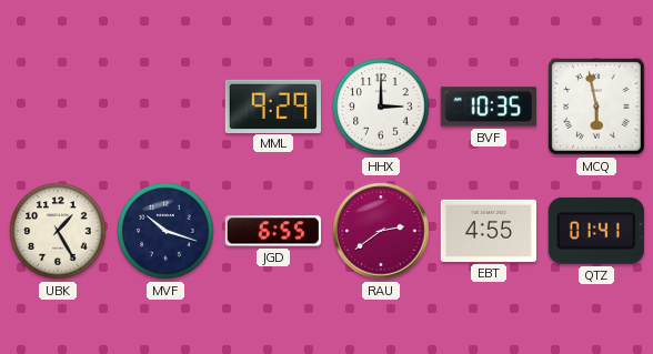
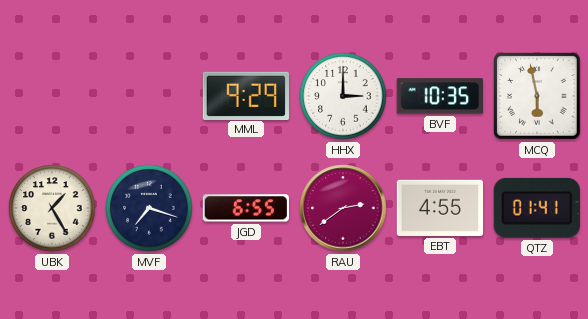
MVF: 10:18 -> 7:18
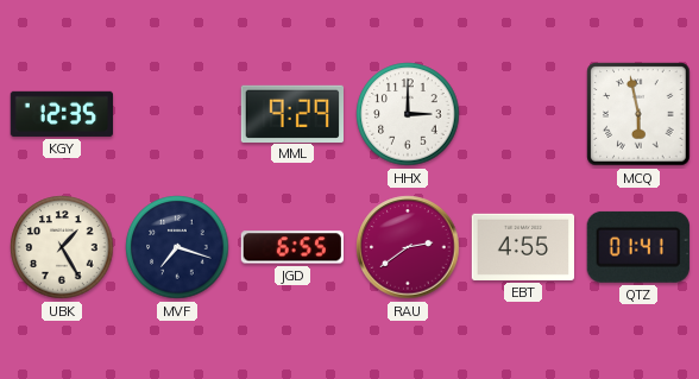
KGY: none -> 12:35
BVF: 10:35 -> none
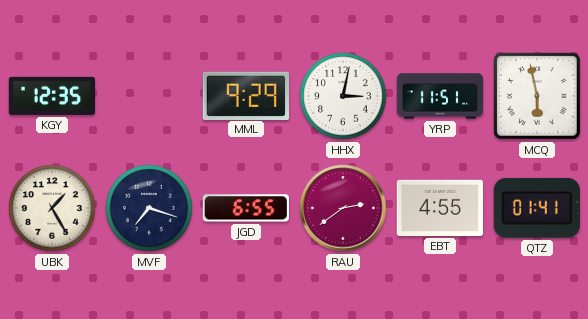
HHX: 3:00 -> 3:02
YRP: none -> 11:51
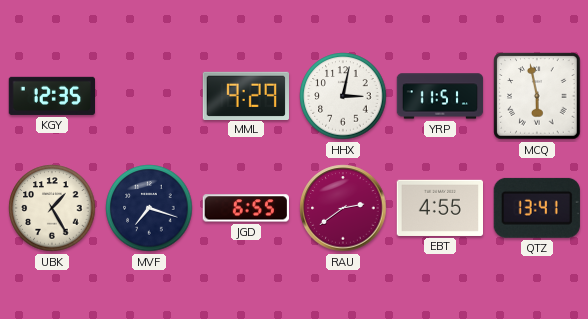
QTZ: 01:41 -> 13:41
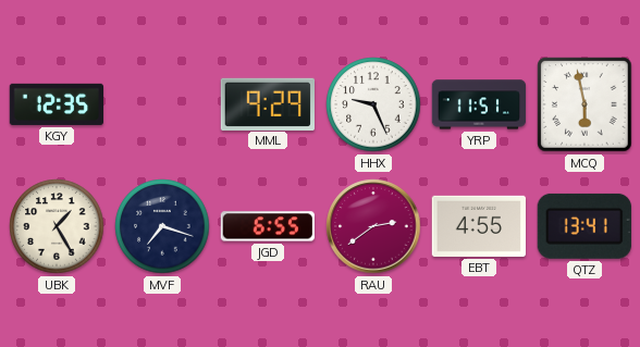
HHX: 3:02 -> 9:26
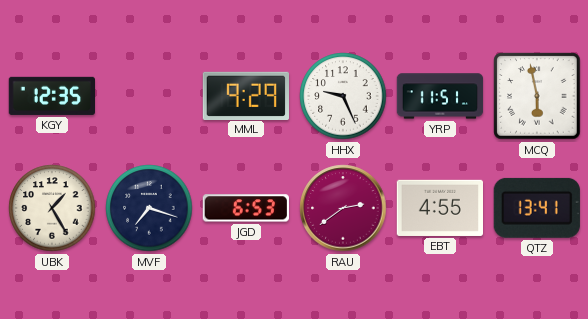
JGD: 6:55 -> 6:53
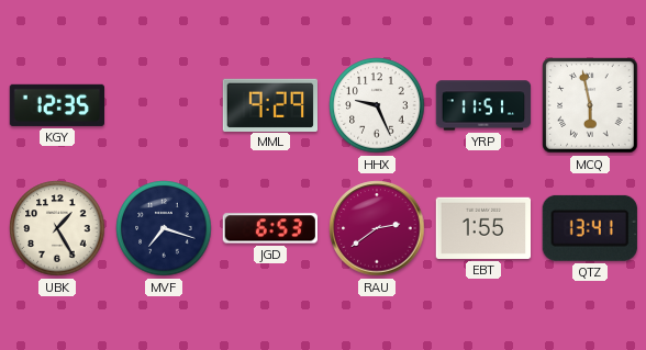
EBT: 4:55 -> 1:55
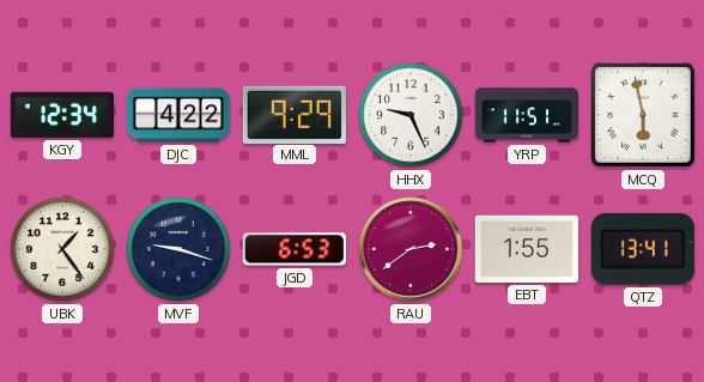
KGY: 12:35 -> 12:34
DJC: none -> 4:22
UBK: 1:25 -> 1:24
MVF: 7:18 -> 9:18
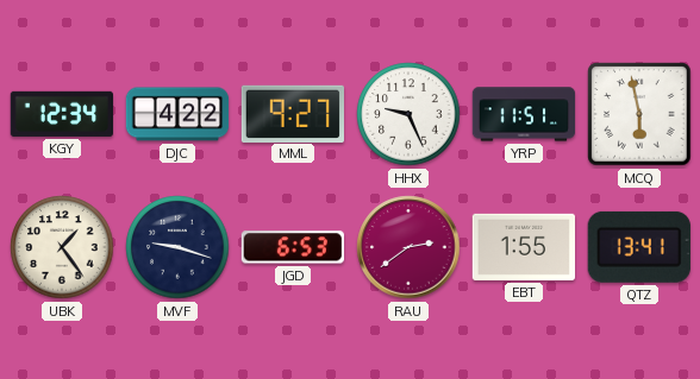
MML: 9:29 -> 9:27
